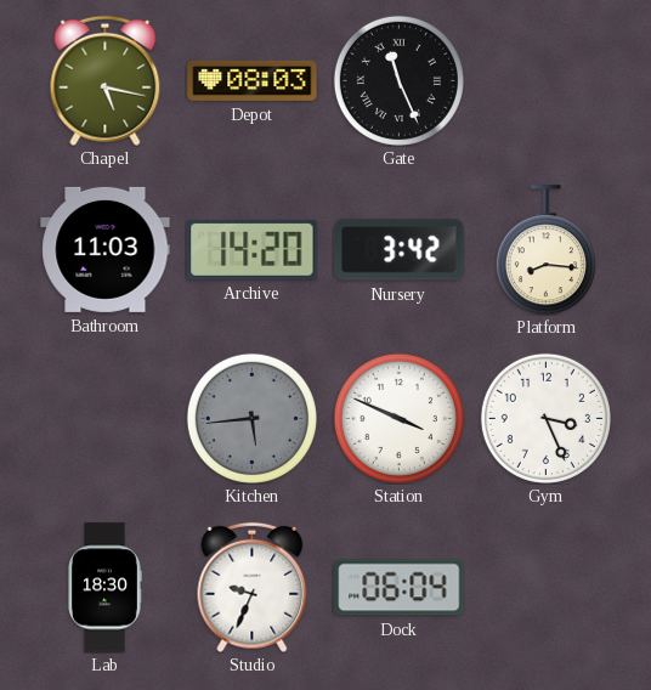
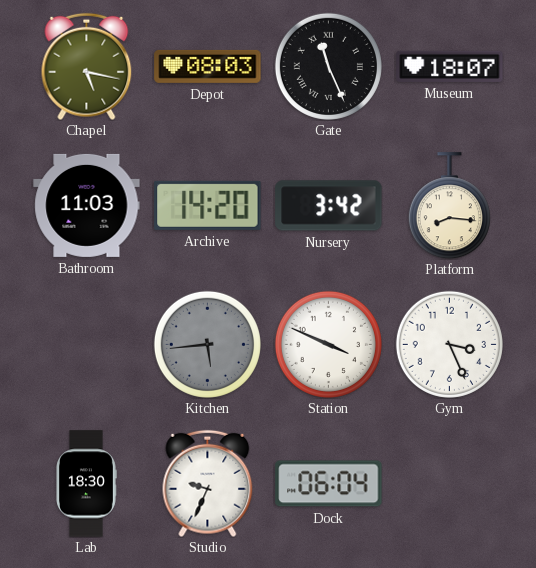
Museum: none -> 18:07
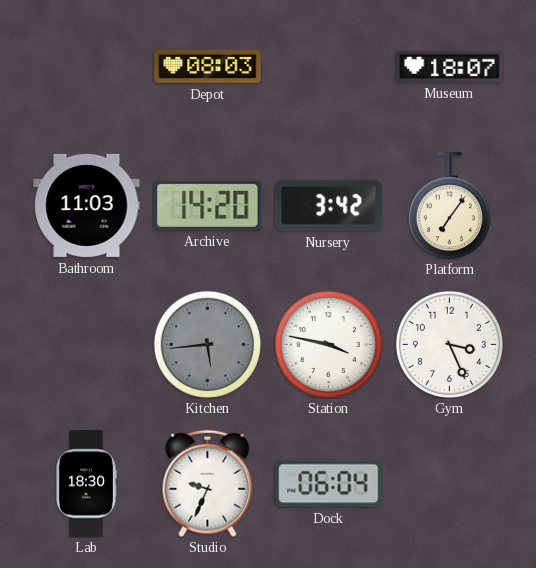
Chapel: 5:17 -> none
Gate: 11:26 -> none
Platform: 8:16 -> 7:06
Station: 3:49 -> 3:47
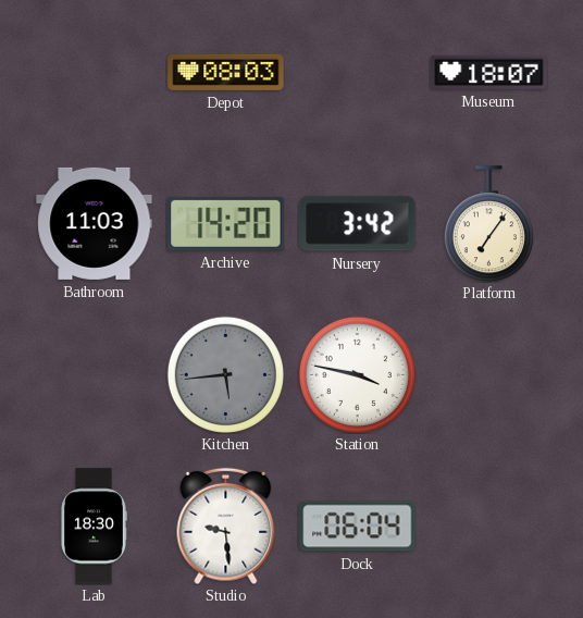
Gym: 3:26 -> none
Studio: 9:34 -> 9:29
